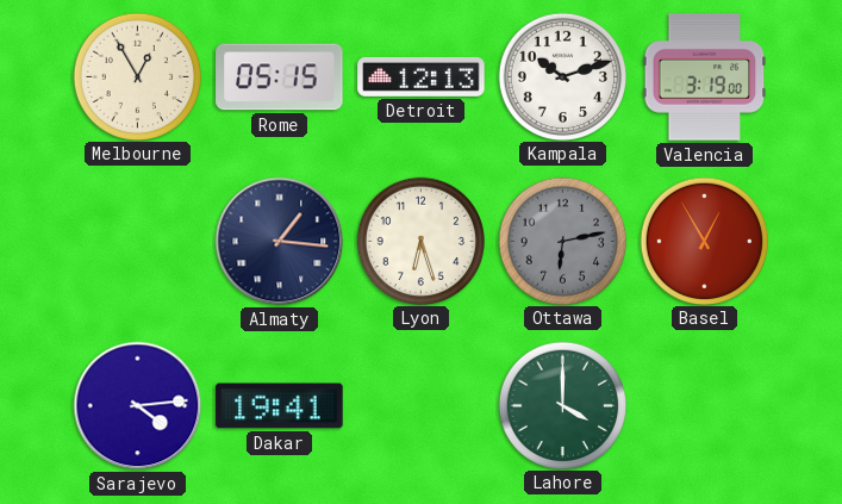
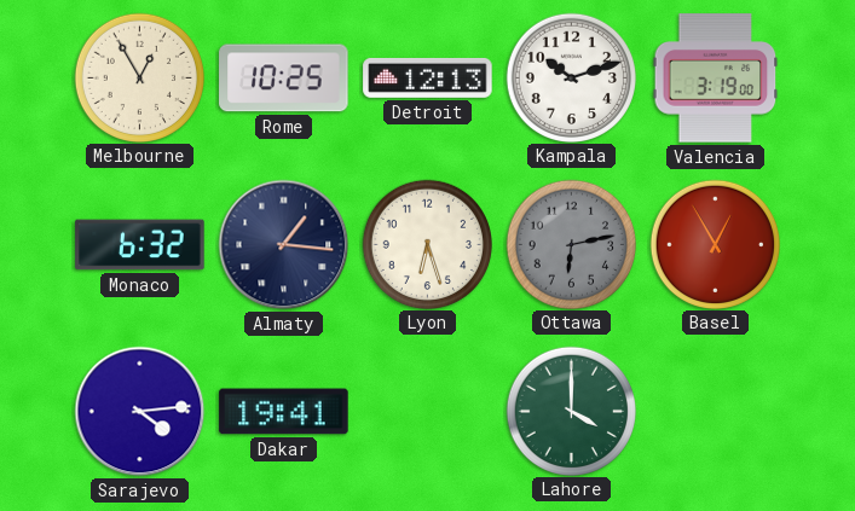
Rome: 05:15 -> 10:25
Monaco: none -> 6:32
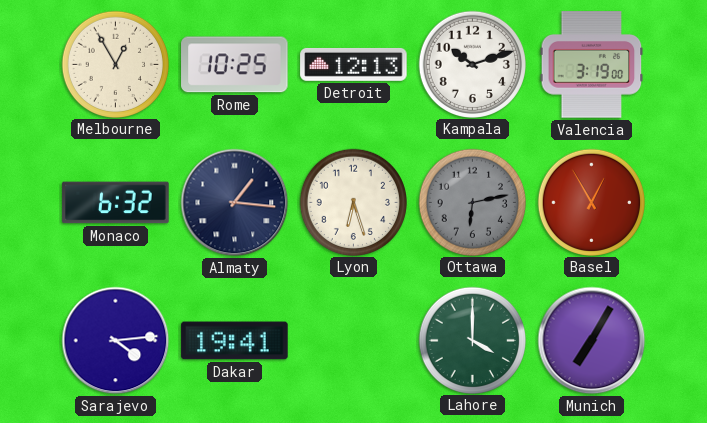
Munich: none -> 7:05
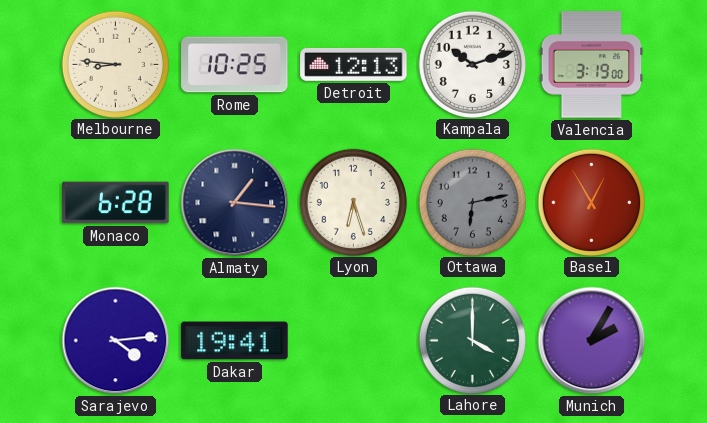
Melbourne: 12:55 -> 8:46
Monaco: 6:32 -> 6:28
Munich: 7:05 -> 2:05
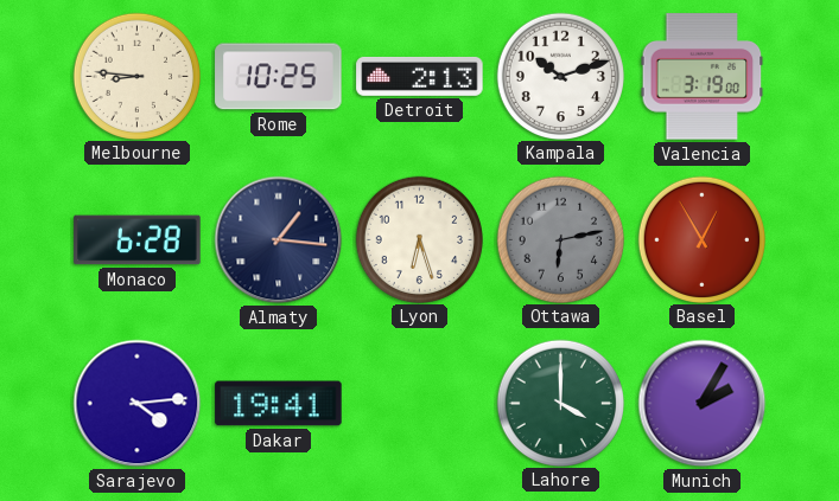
Detroit: 12:13 -> 2:13
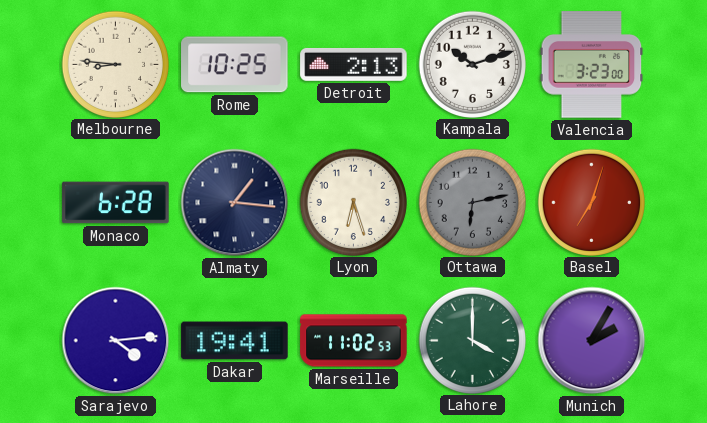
Valencia: 3:19 -> 3:23
Basel: 12:55 -> 7:03
Marseille: none -> 11:02
